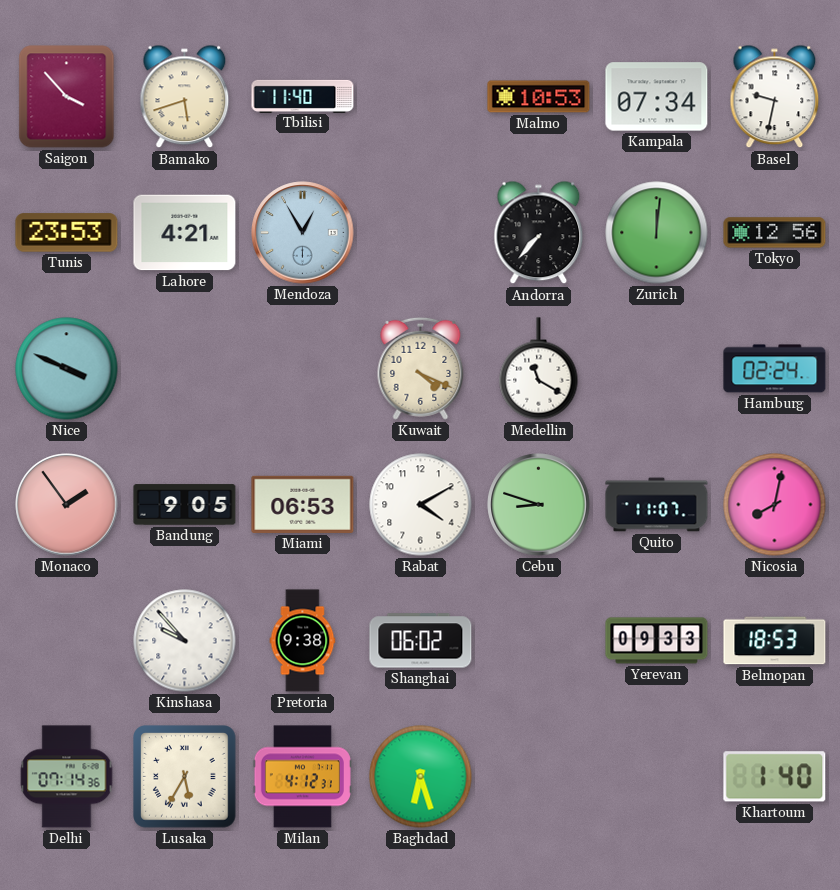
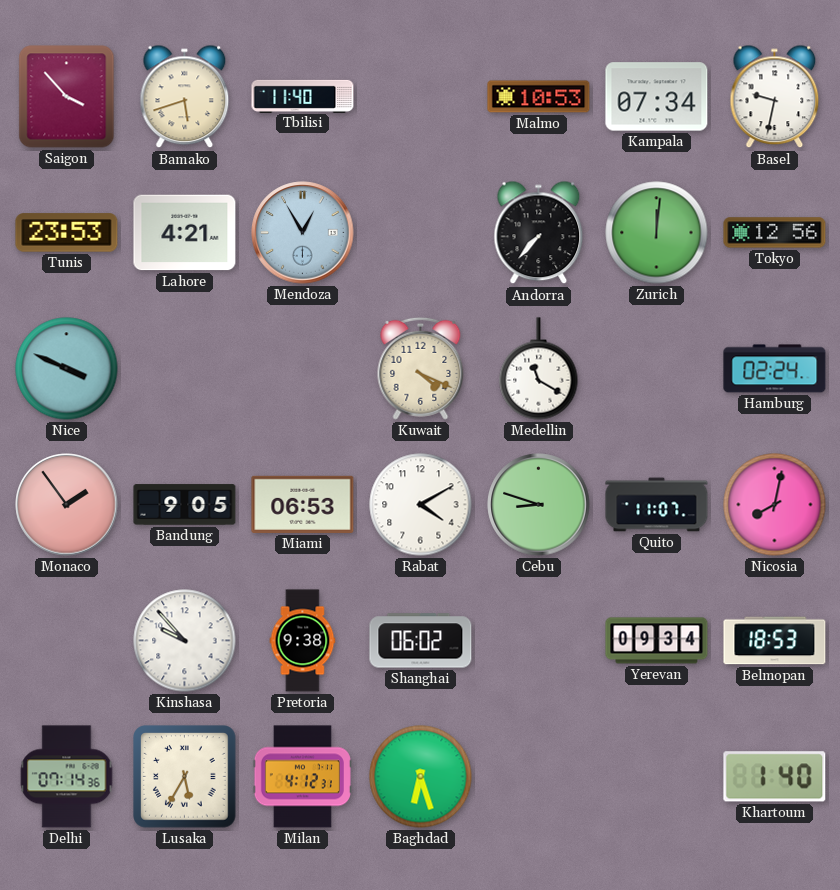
Yerevan: 09:33 -> 09:34
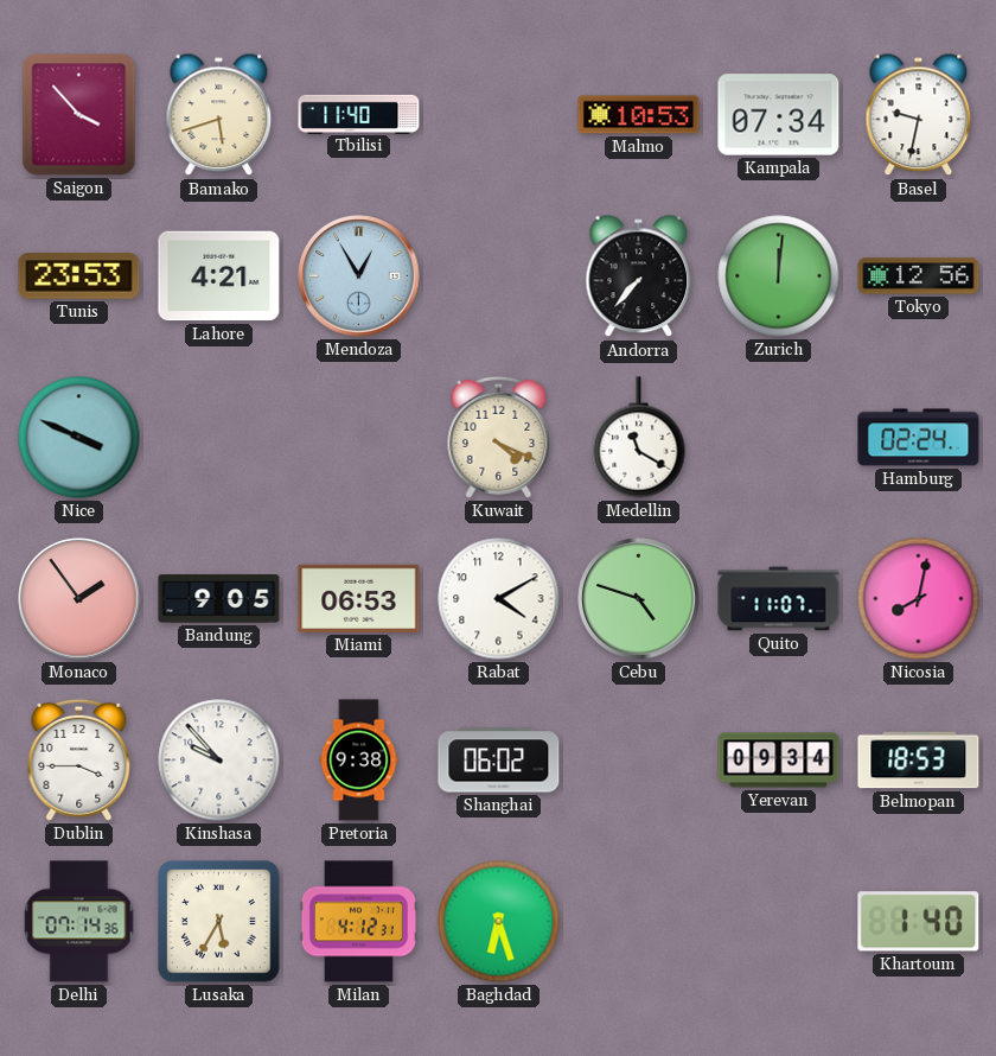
Cebu: 8:48 -> 4:48
Dublin: none -> 3:45
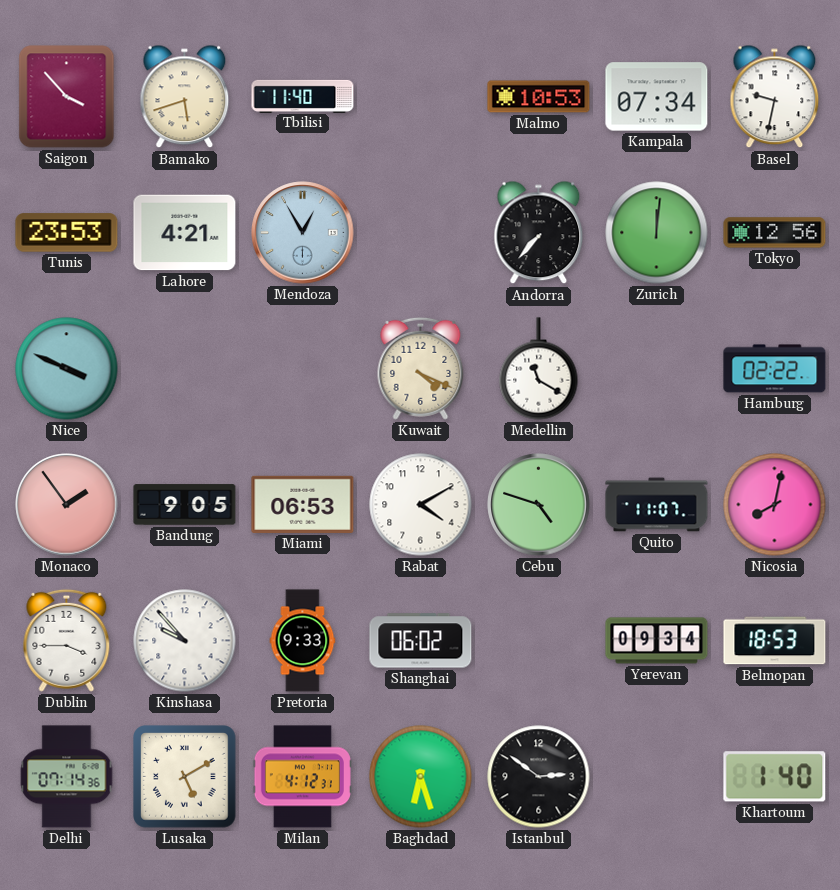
Hamburg: 02:24 -> 02:22
Pretoria: 9:38 -> 9:33
Lusaka: 5:35 -> 5:10
Istanbul: none -> 2:51
